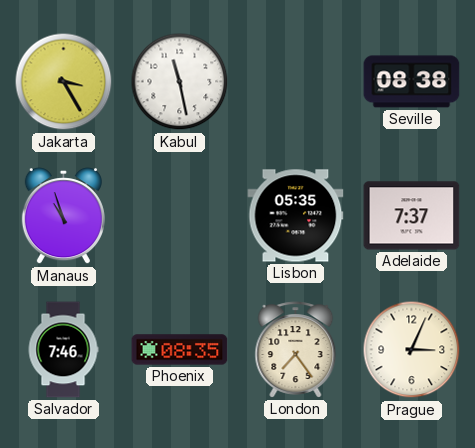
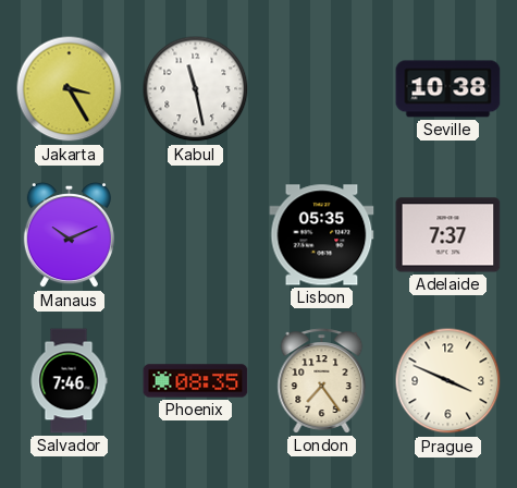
Seville: 08:38 -> 10:38
Manaus: 10:57 -> 10:11
Prague: 3:04 -> 3:49
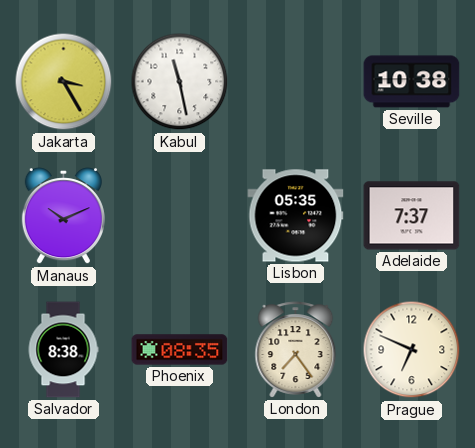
Salvador: 7:46 -> 8:38
Prague: 3:49 -> 6:49
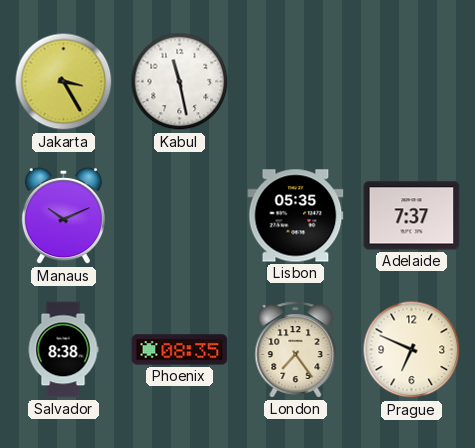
Seville: 10:38 -> none
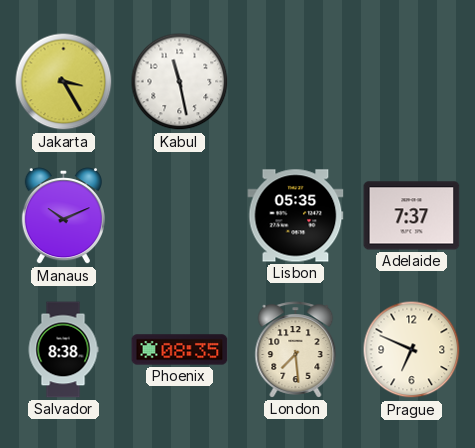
London: 7:24 -> 7:29
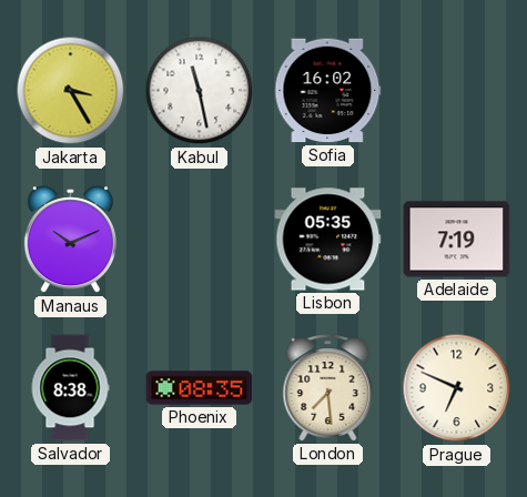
Sofia: none -> 16:02
Adelaide: 7:37 -> 7:19
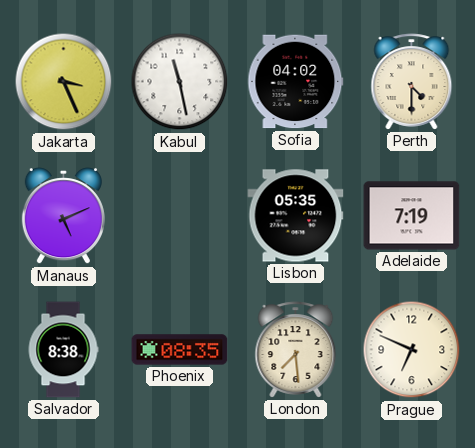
Jakarta: 3:25 -> 3:26
Sofia: 16:02 -> 04:02
Perth: none -> 4:30
Manaus: 10:11 -> 5:11
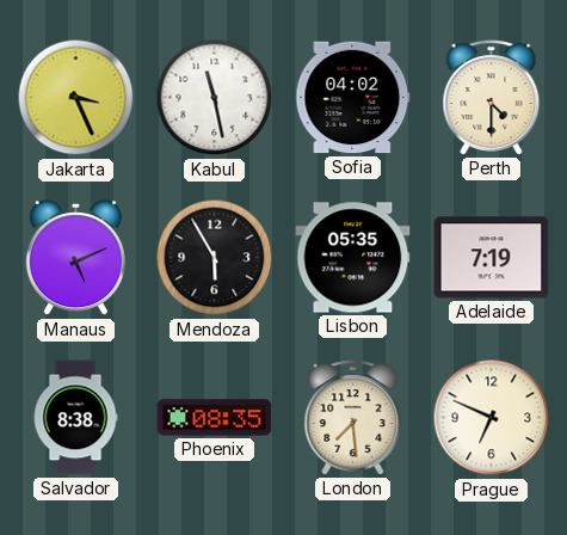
Mendoza: none -> 5:55
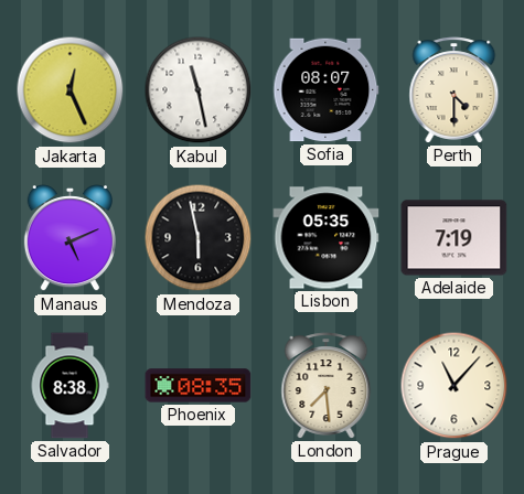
Jakarta: 3:26 -> 12:26
Sofia: 04:02 -> 08:07
Mendoza: 5:55 -> 5:58
Prague: 6:49 -> 11:07
